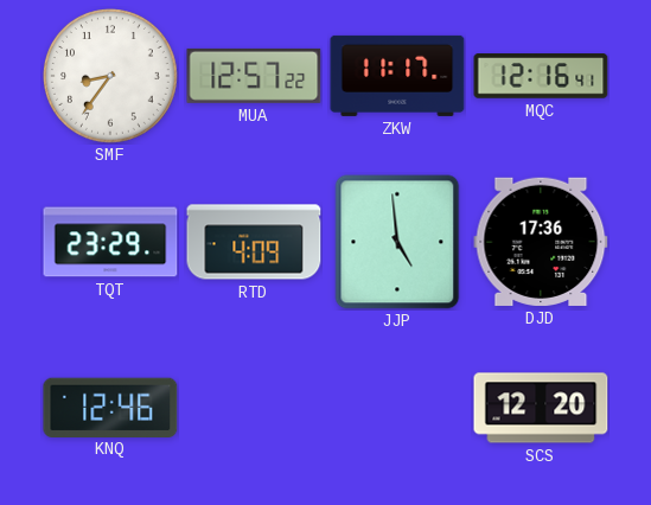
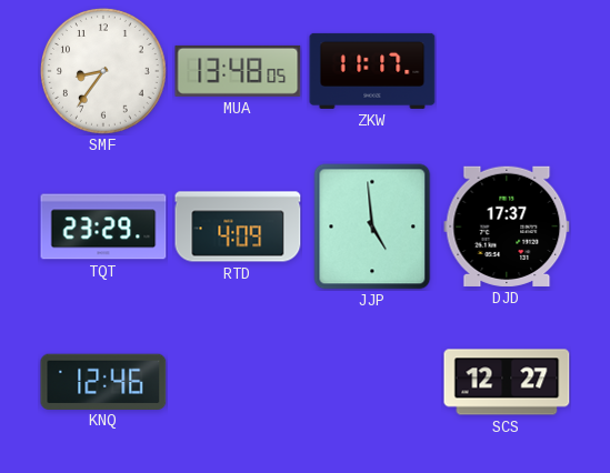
MUA: 12:57 -> 13:48
MQC: 12:16 -> none
DJD: 17:36 -> 17:37
SCS: 12:20 -> 12:27
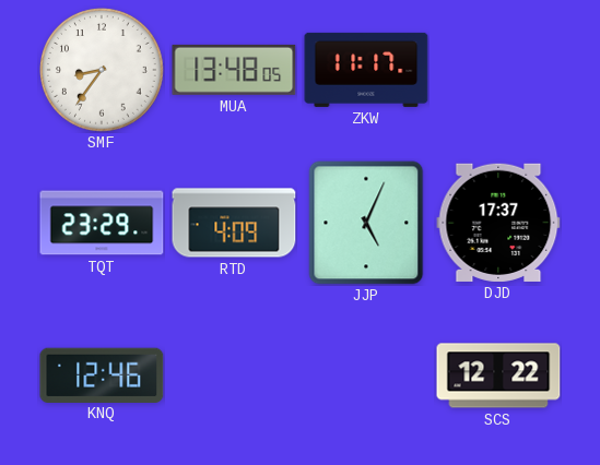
JJP: 4:59 -> 5:04
SCS: 12:27 -> 12:22
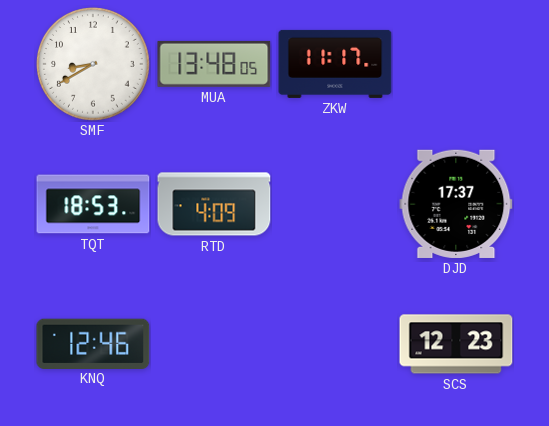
SMF: 8:36 -> 8:40
TQT: 23:29 -> 18:53
JJP: 5:04 -> none
SCS: 12:22 -> 12:23
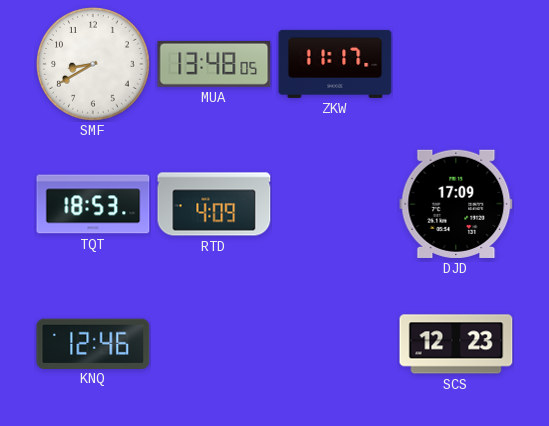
DJD: 17:37 -> 17:09
